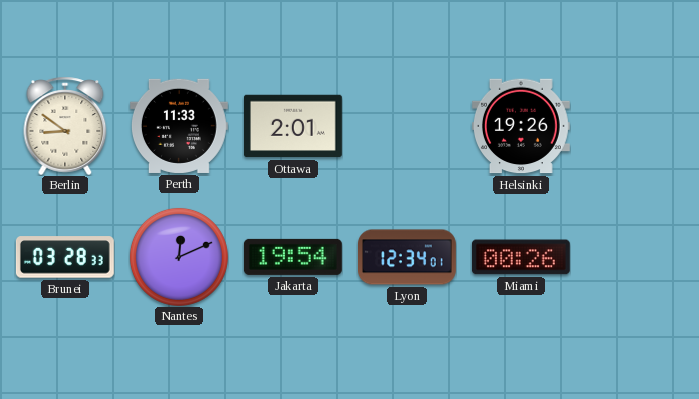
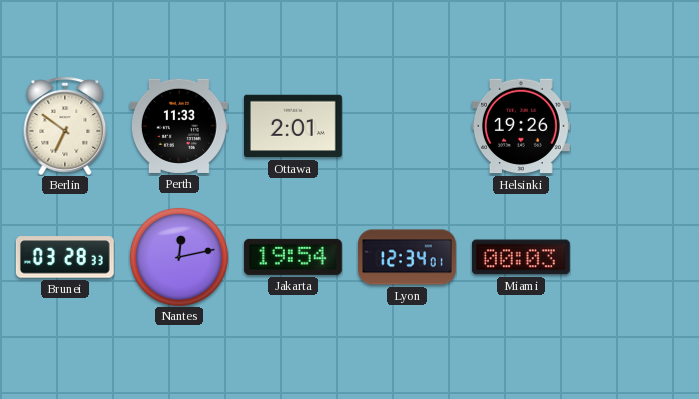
Berlin: 8:51 -> 6:51
Nantes: 12:11 -> 12:13
Miami: 00:26 -> 00:03
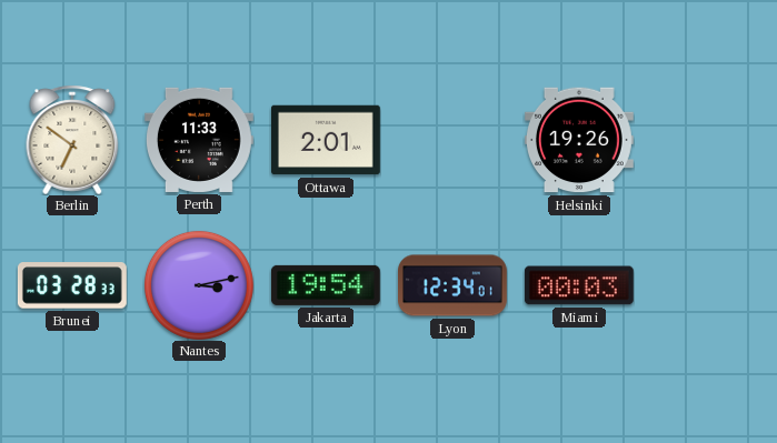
Nantes: 12:13 -> 3:13
